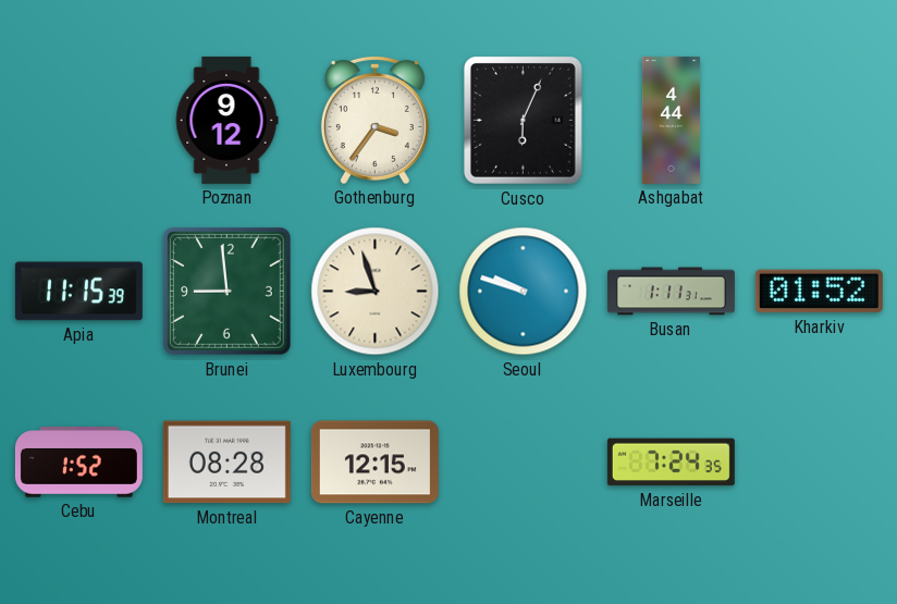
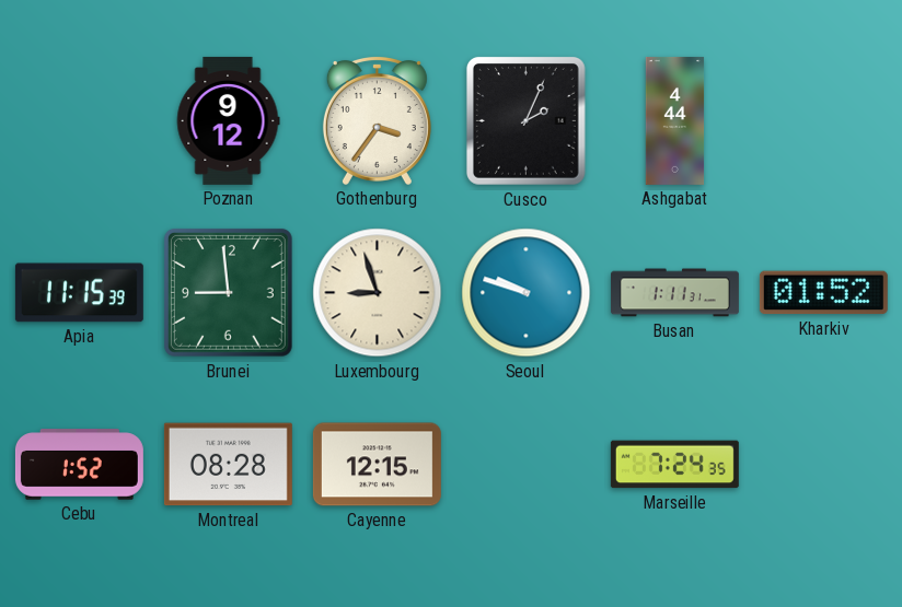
Cusco: 6:04 -> 2:04
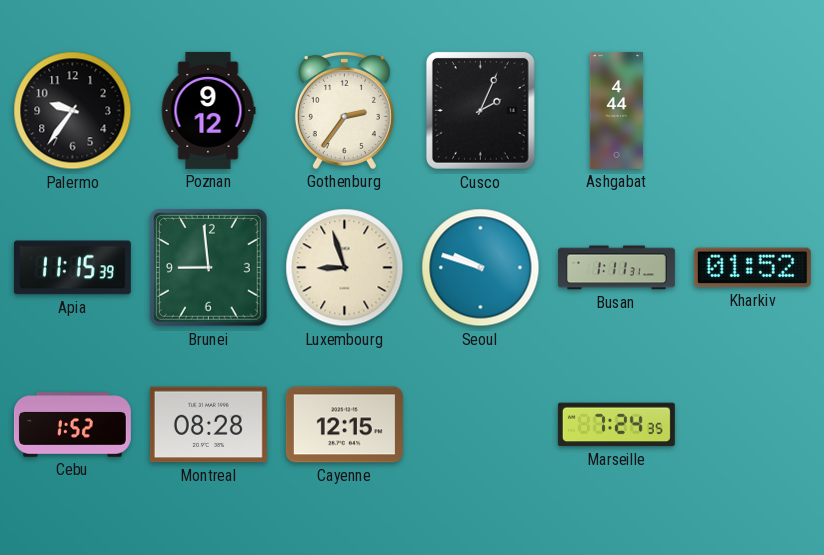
Palermo: none -> 9:36
Gothenburg: 3:36 -> 2:36
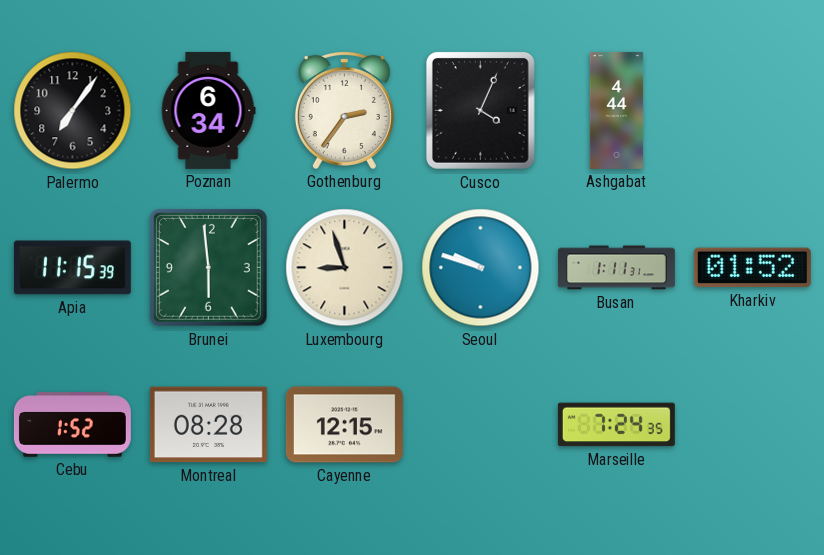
Palermo: 9:36 -> 7:06
Poznan: 9:12 -> 6:34
Cusco: 2:04 -> 4:04
Brunei: 8:59 -> 5:59
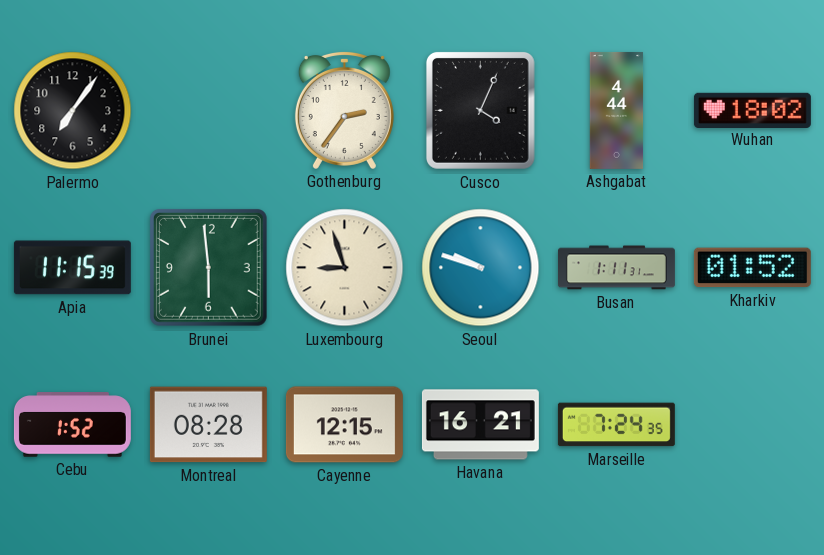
Poznan: 6:34 -> none
Wuhan: none -> 18:02
Havana: none -> 16:21
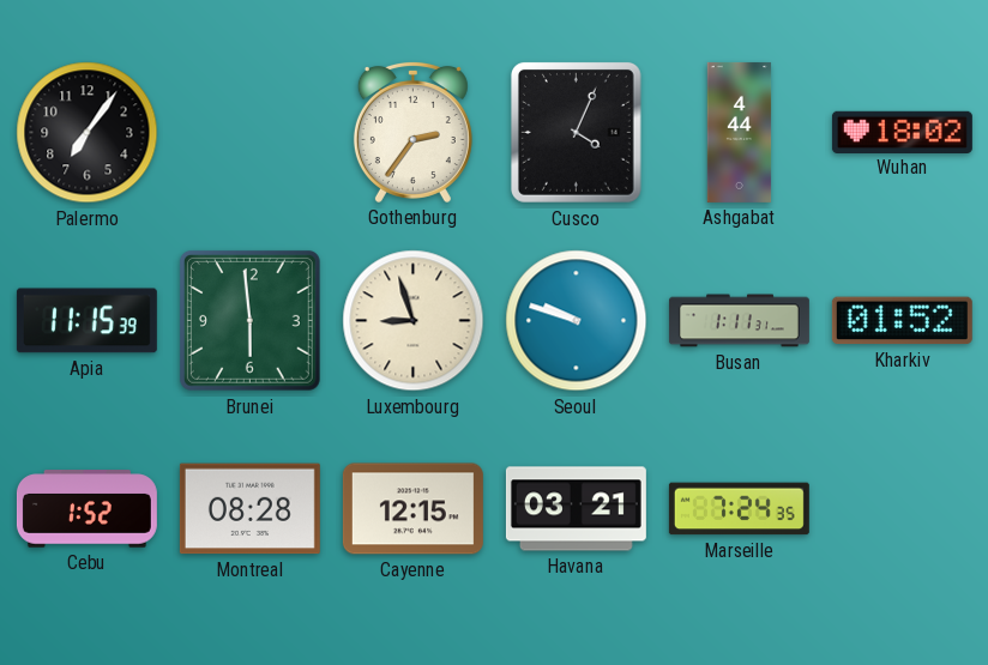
Havana: 16:21 -> 03:21
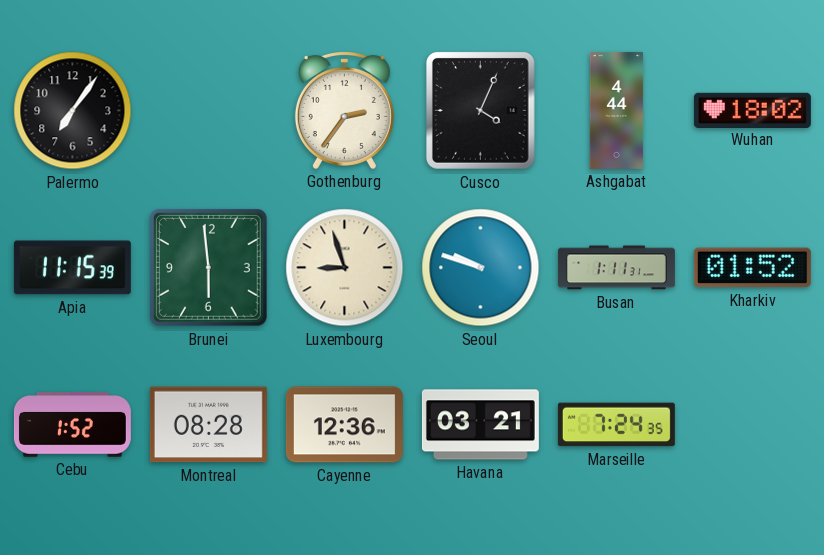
Cayenne: 12:15 -> 12:36
